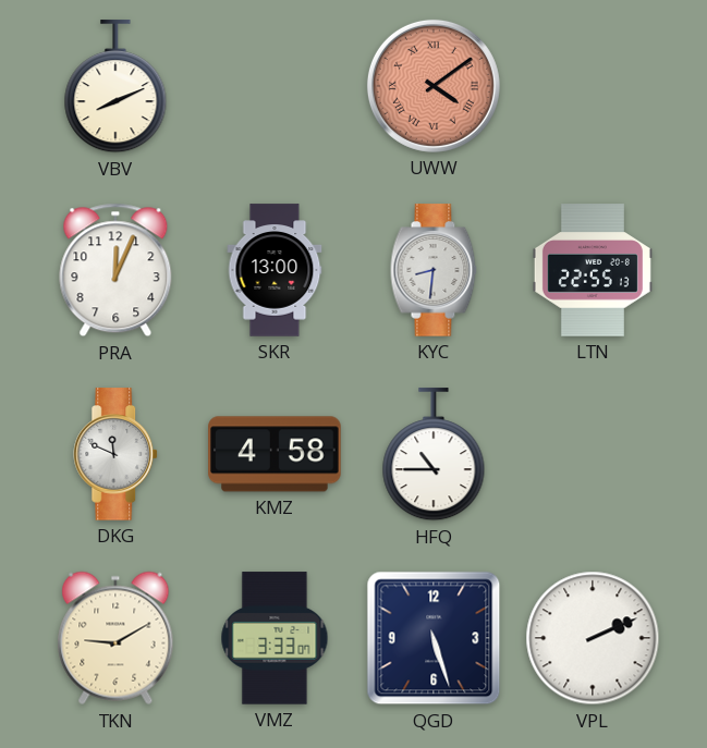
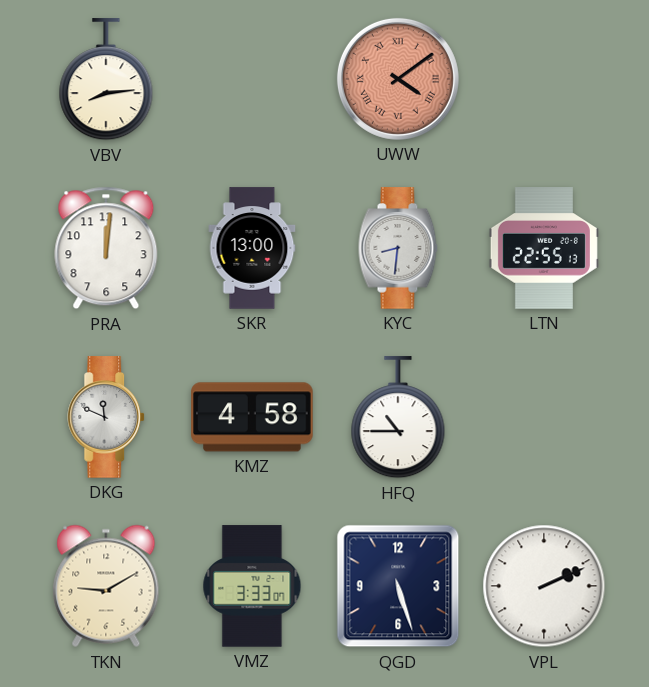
VBV: 8:11 -> 8:14
PRA: 12:04 -> 12:01
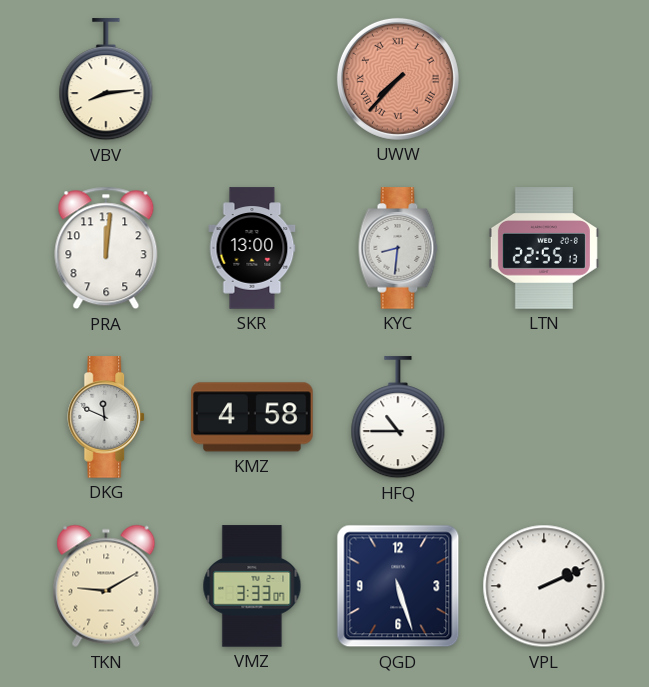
UWW: 4:09 -> 7:37
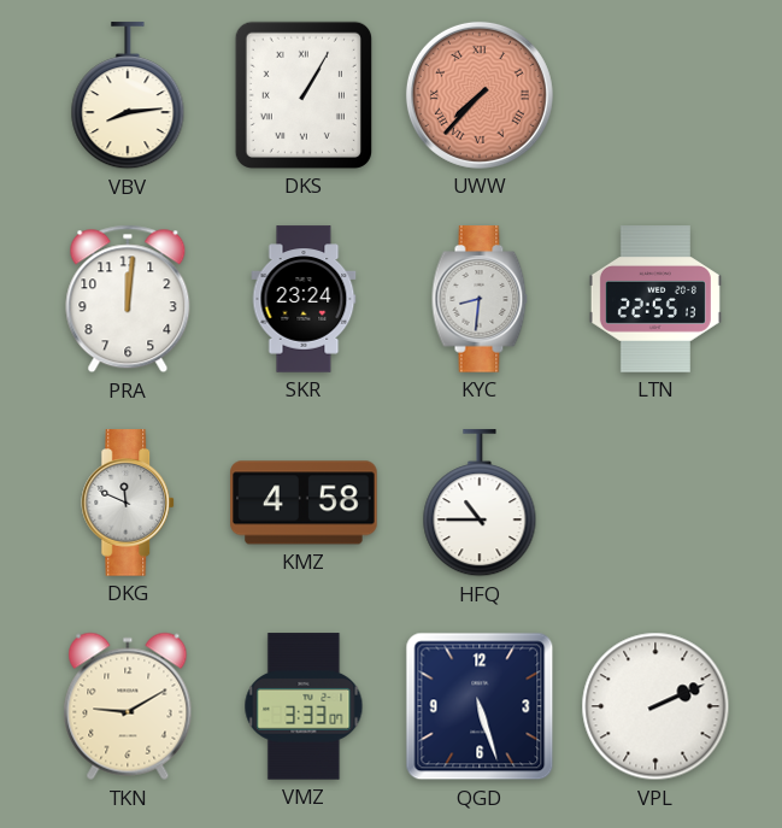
DKS: none -> 1:05
SKR: 13:00 -> 23:24
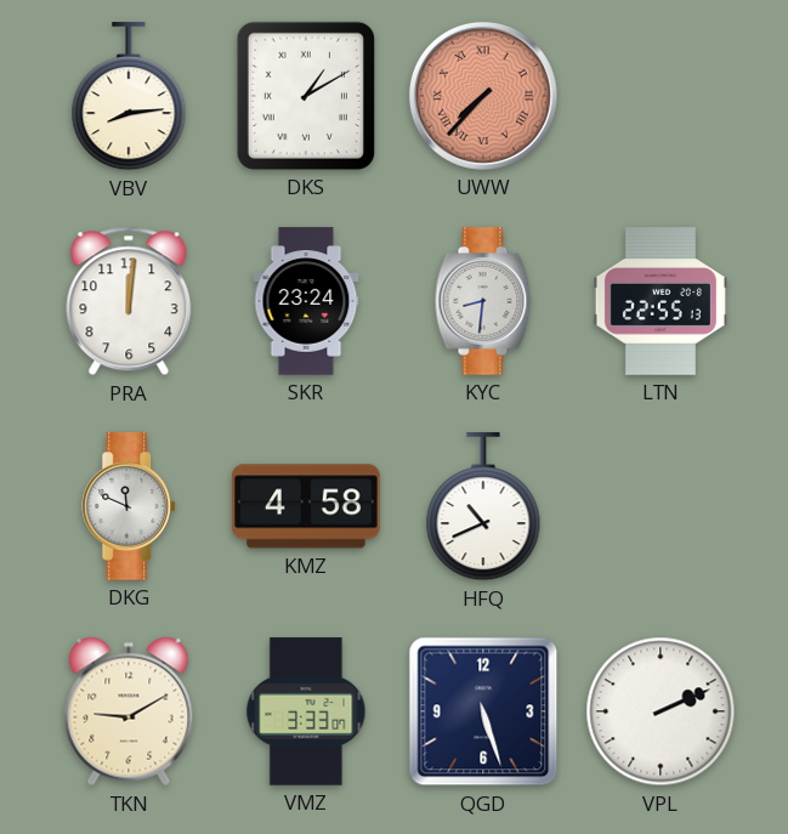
DKS: 1:05 -> 1:10
HFQ: 10:45 -> 10:41
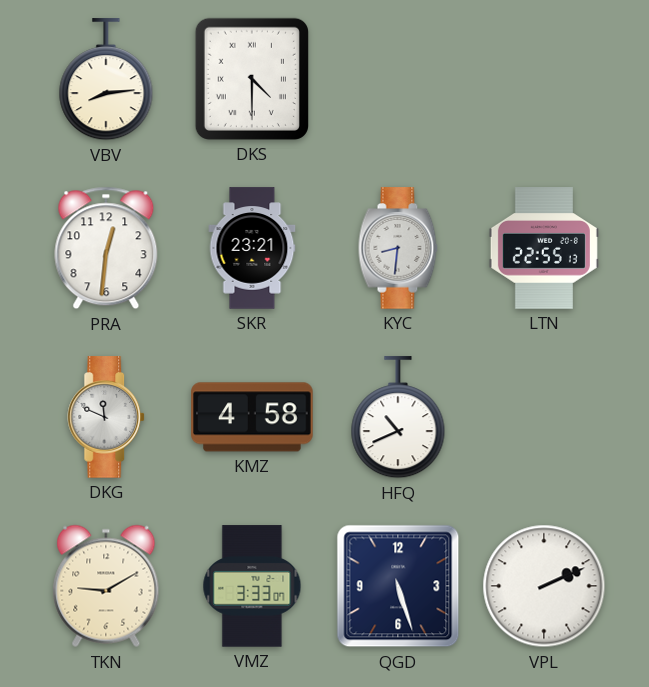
DKS: 1:10 -> 4:30
UWW: 7:37 -> none
PRA: 12:01 -> 12:31
SKR: 23:24 -> 23:21
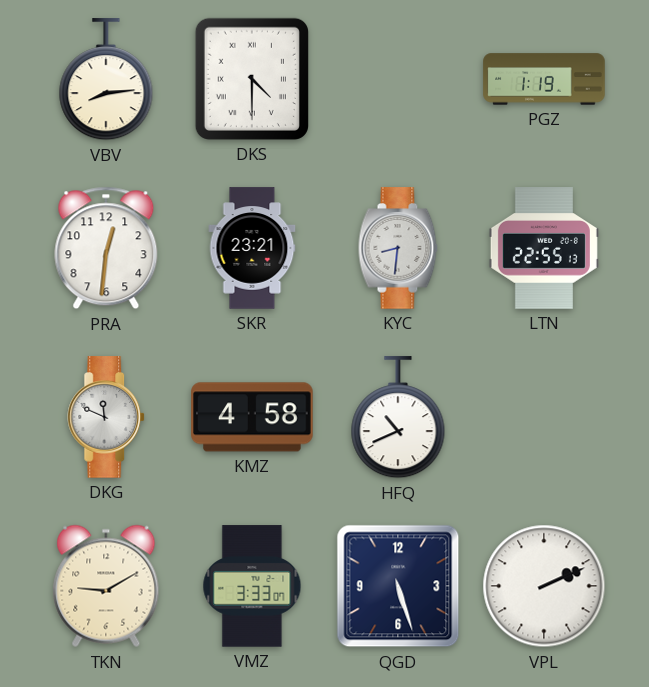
PGZ: none -> 1:19
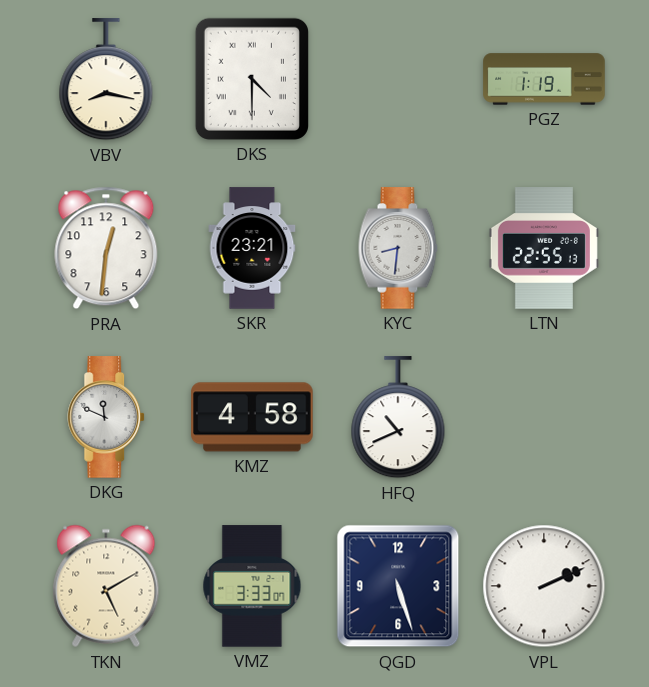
VBV: 8:14 -> 8:17
TKN: 9:10 -> 5:10
